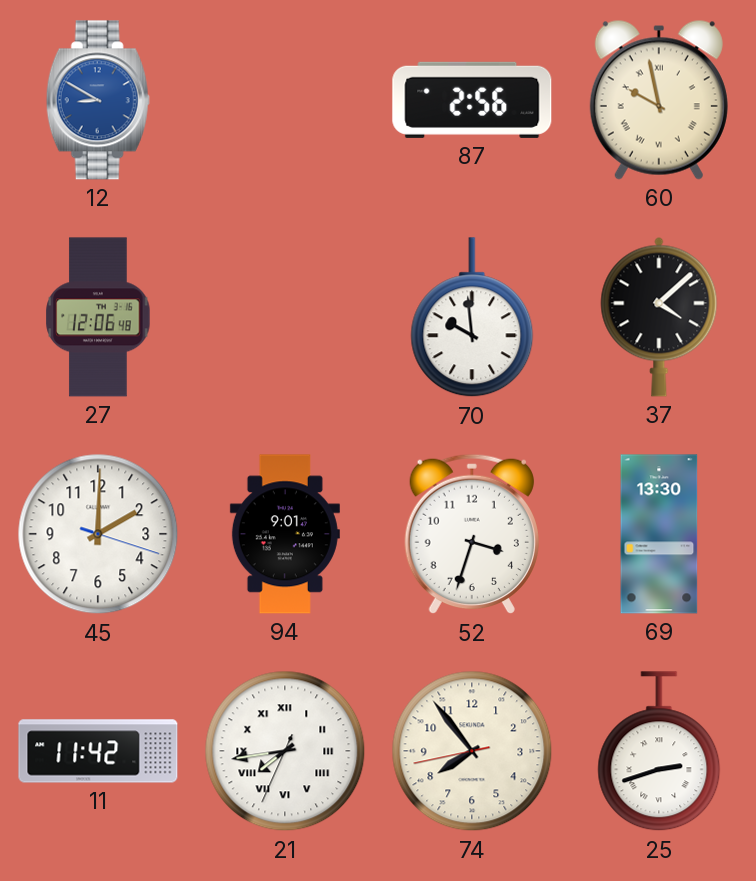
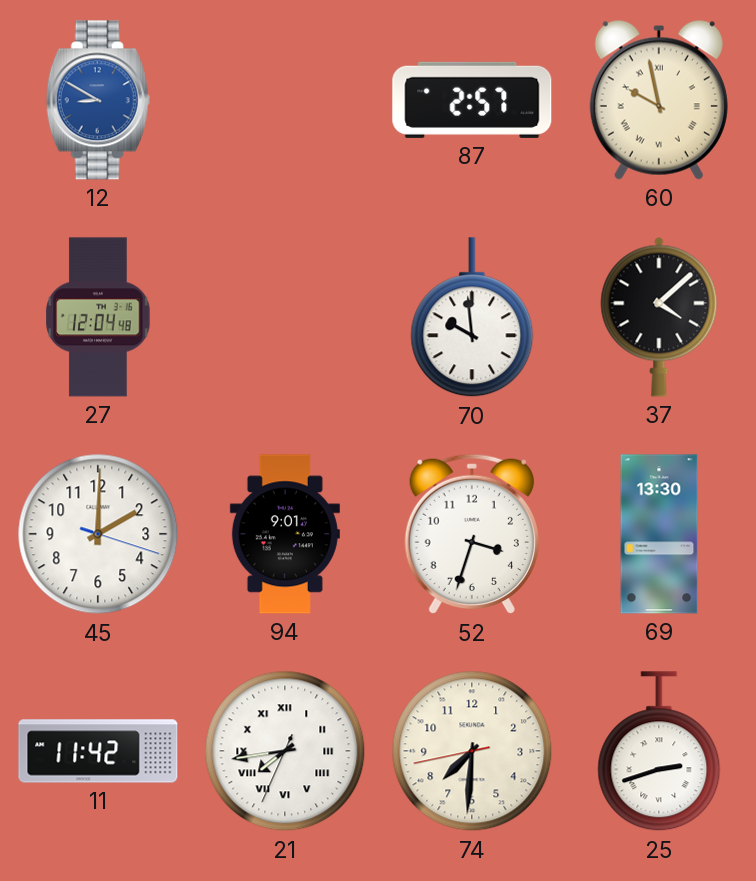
87: 2:56 -> 2:57
27: 12:06 -> 12:04
74: 7:53 -> 7:30
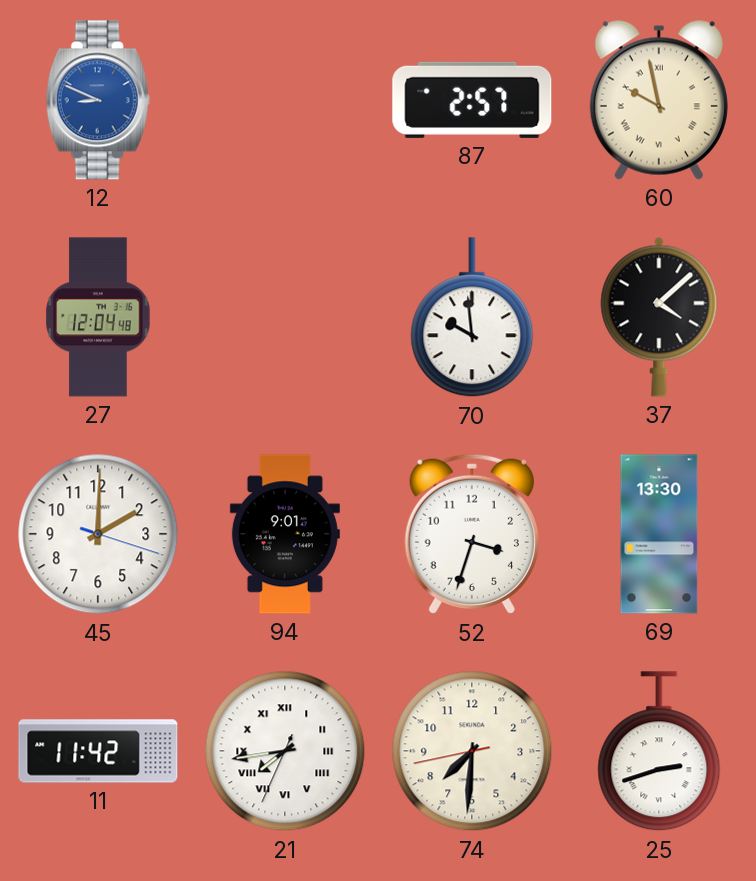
12: 8:50 -> 8:49
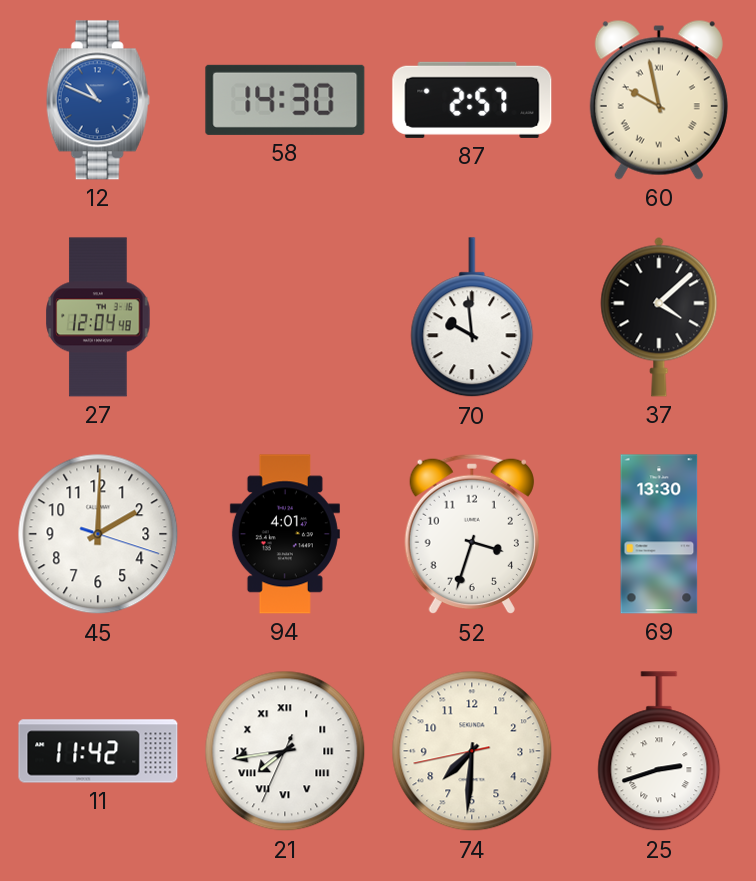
12: 8:49 -> 10:49
58: none -> 14:30
94: 9:01 -> 4:01
